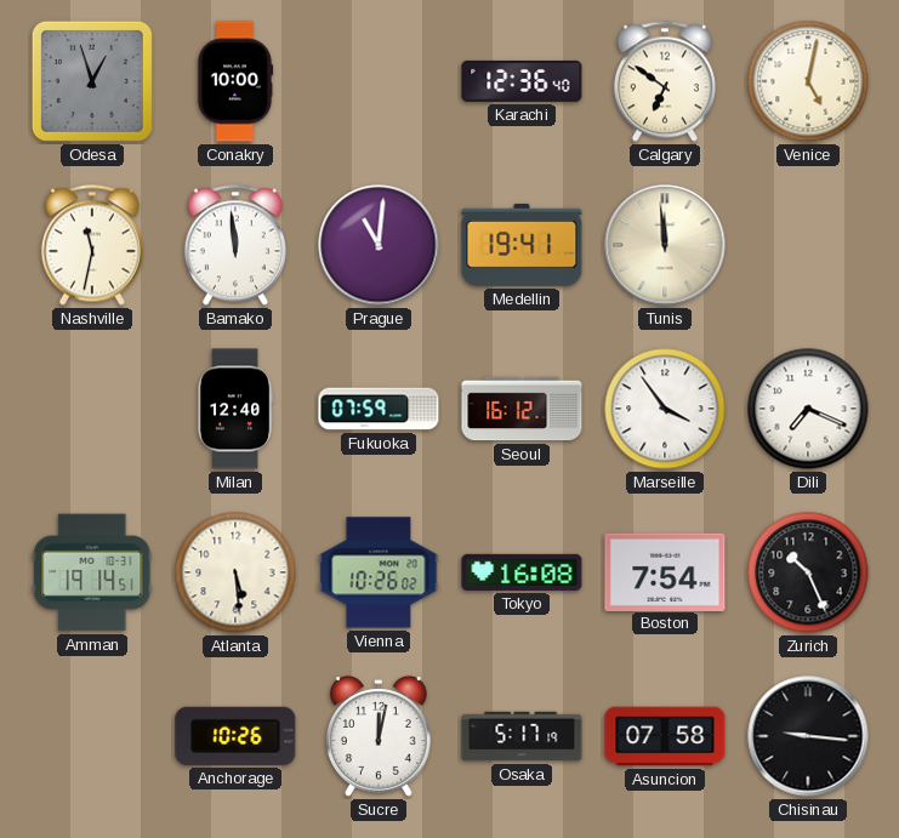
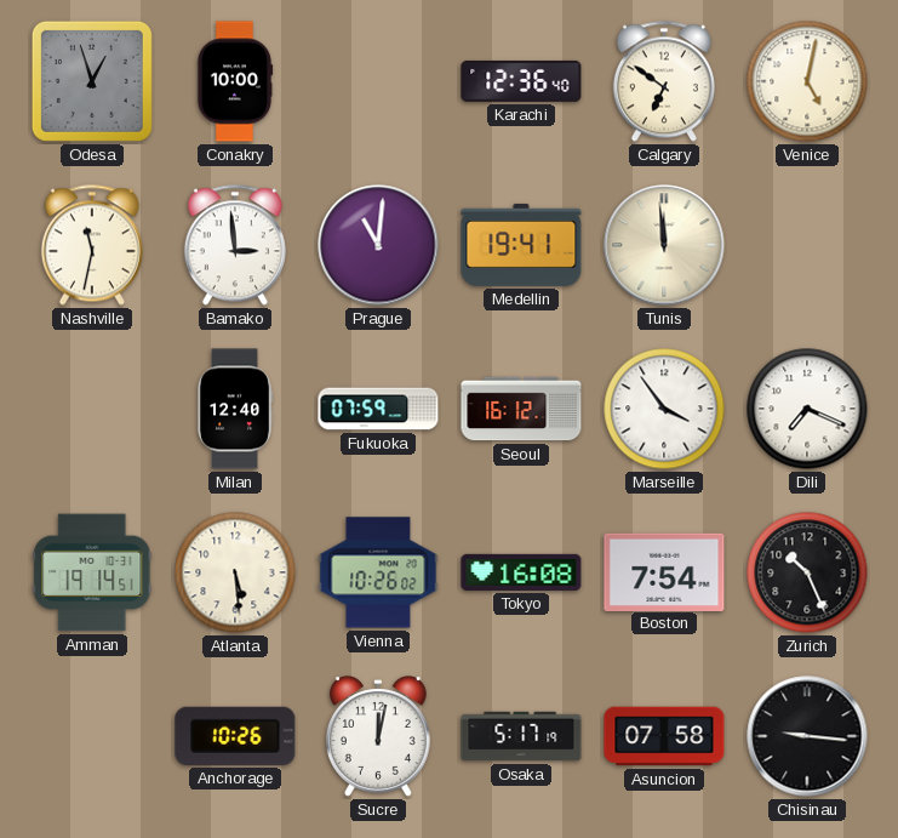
Bamako: 11:59 -> 2:59
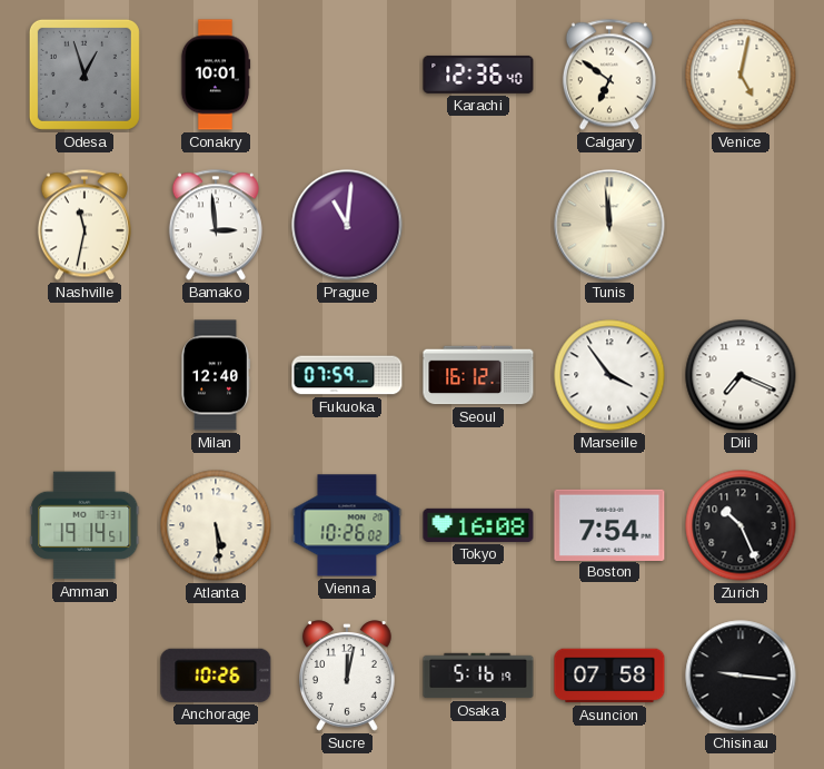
Conakry: 10:00 -> 10:01
Medellin: 19:41 -> none
Osaka: 5:17 -> 5:16
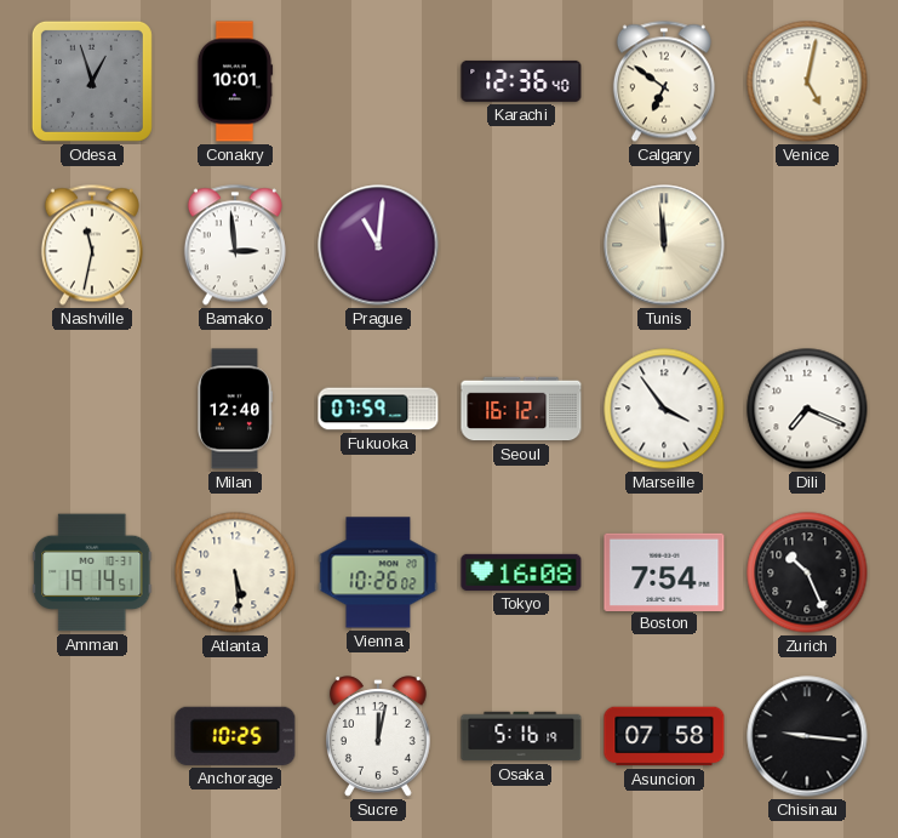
Anchorage: 10:26 -> 10:25
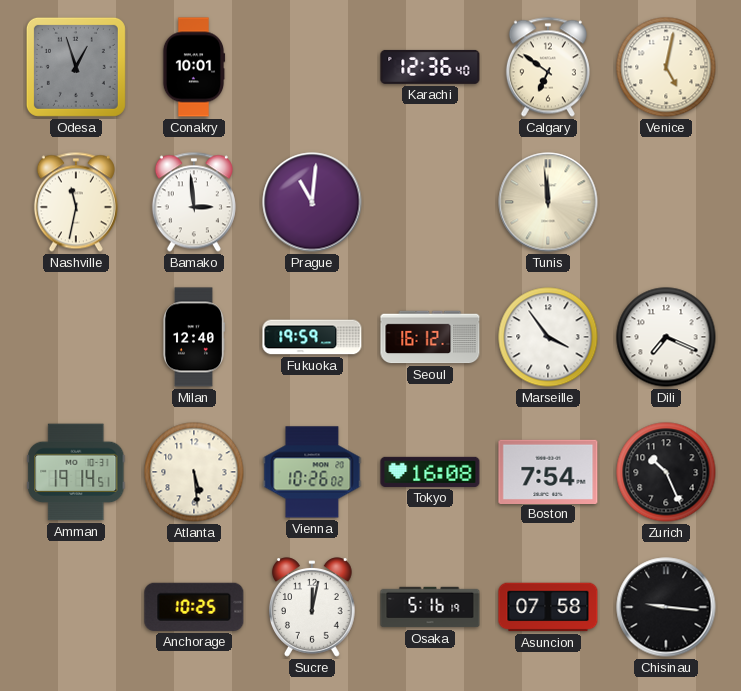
Fukuoka: 07:59 -> 19:59
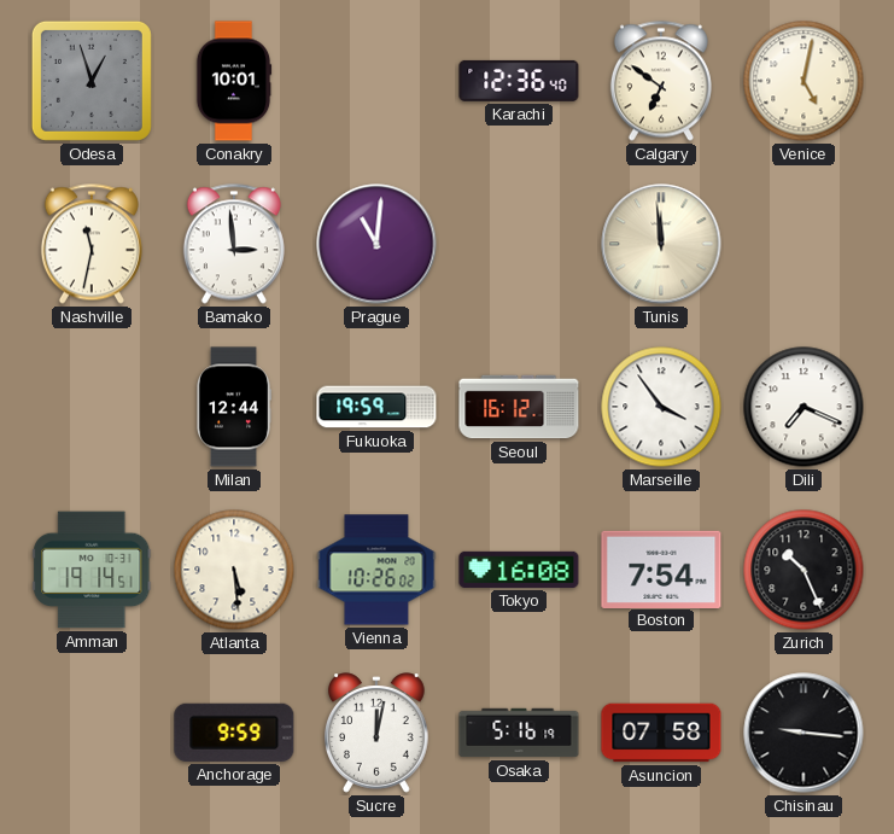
Milan: 12:40 -> 12:44
Anchorage: 10:25 -> 9:59
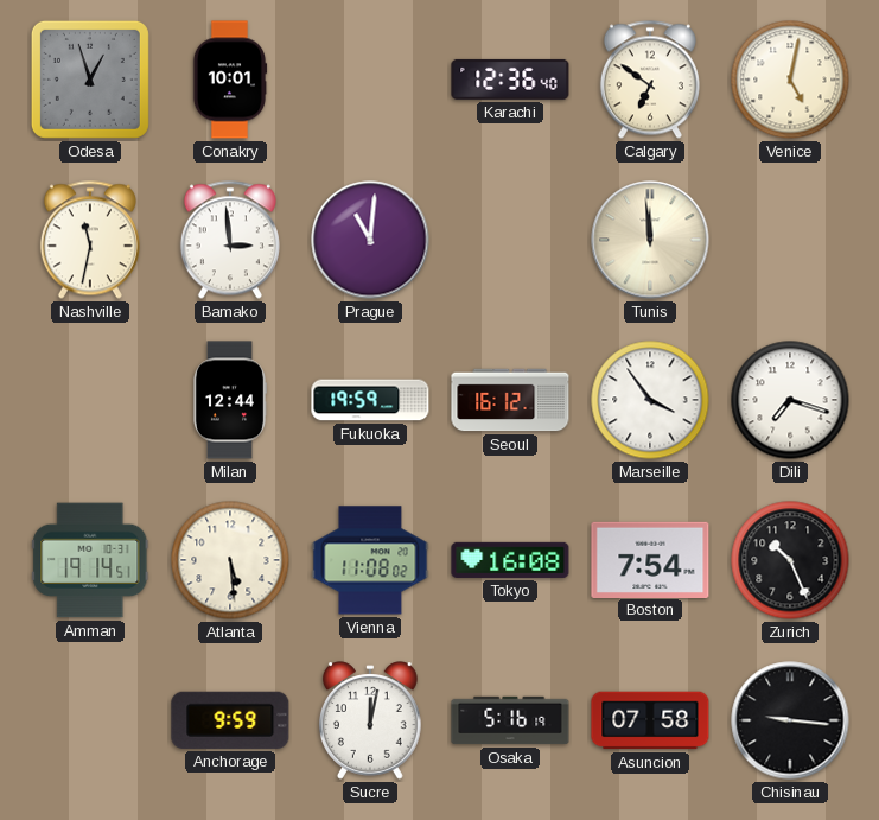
Dili: 7:19 -> 7:18
Vienna: 10:26 -> 11:08
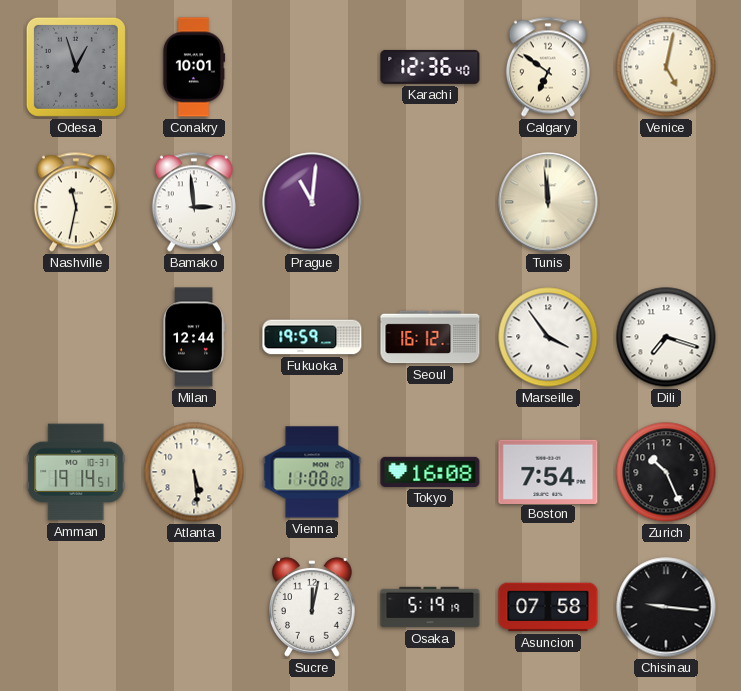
Anchorage: 9:59 -> none
Osaka: 5:16 -> 5:19
